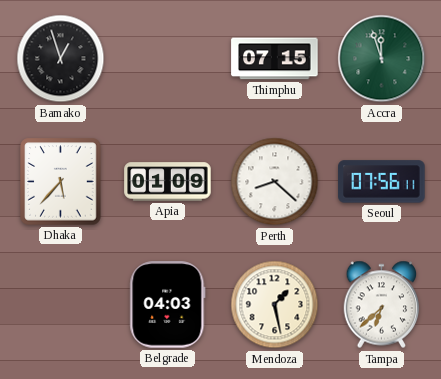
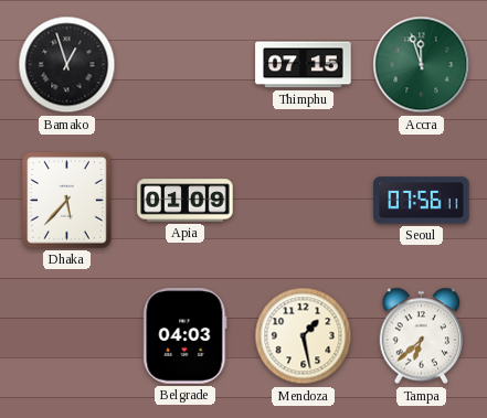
Perth: 8:22 -> none
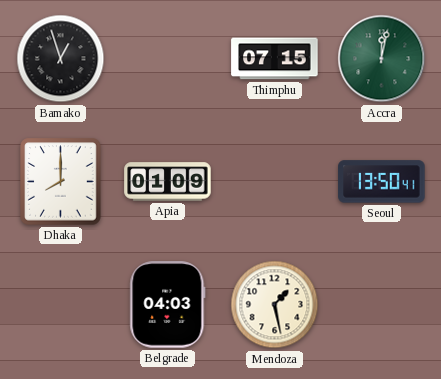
Accra: 11:57 -> 12:02
Dhaka: 5:37 -> 8:00
Seoul: 07:56 -> 13:50
Tampa: 6:38 -> none
